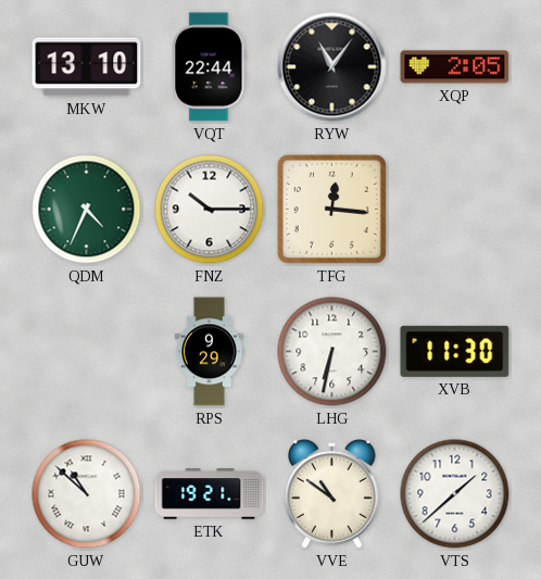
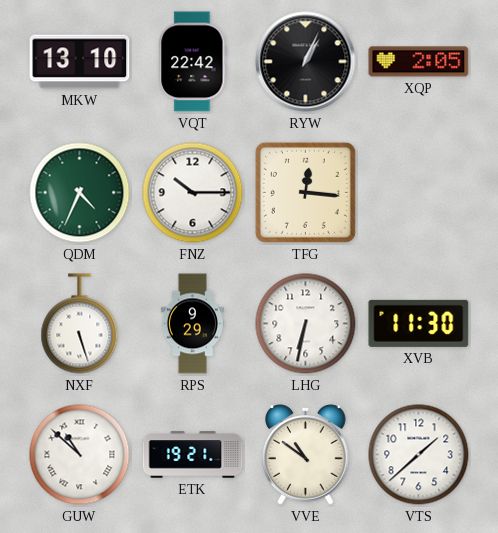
VQT: 22:44 -> 22:42
RYW: 11:06 -> 1:04
NXF: none -> 5:27
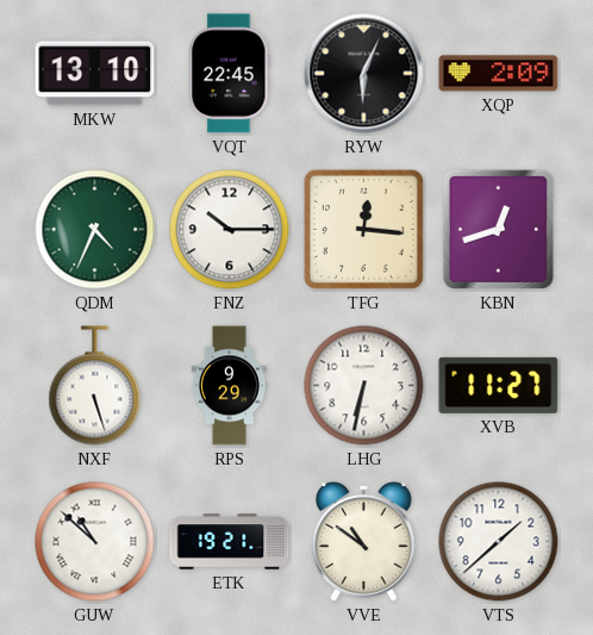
VQT: 22:42 -> 22:45
RYW: 1:04 -> 6:04
XQP: 2:05 -> 2:09
KBN: none -> 12:42
XVB: 11:30 -> 11:27
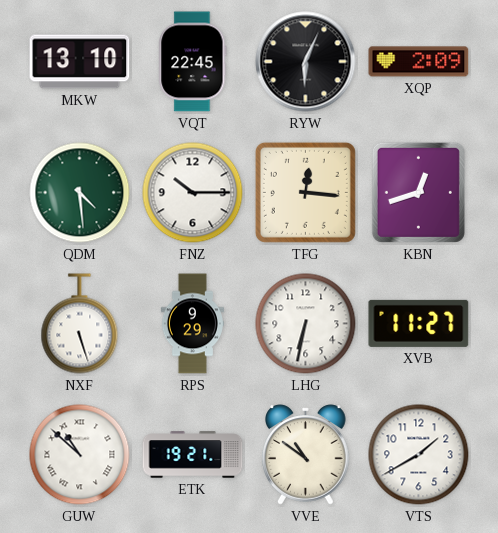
QDM: 4:34 -> 4:29
VTS: 1:38 -> 1:40
